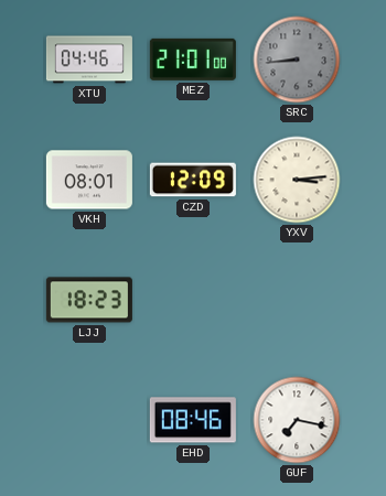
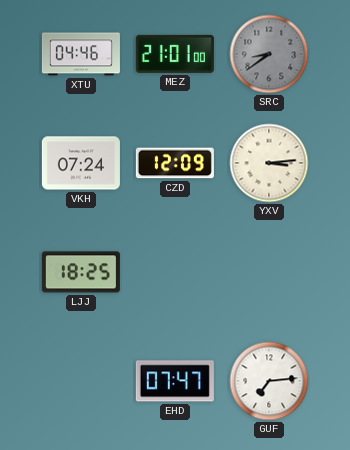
SRC: 8:44 -> 8:39
VKH: 08:01 -> 07:24
LJJ: 18:23 -> 18:25
EHD: 08:46 -> 07:47
GUF: 7:17 -> 7:14
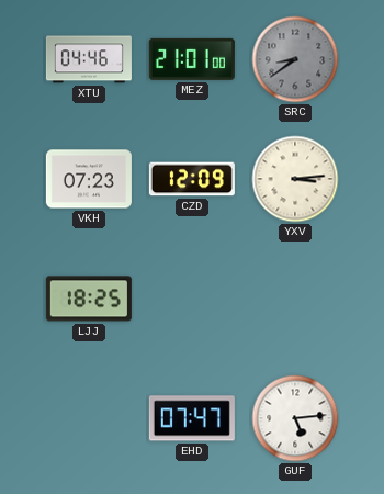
VKH: 07:24 -> 07:23
GUF: 7:14 -> 5:14
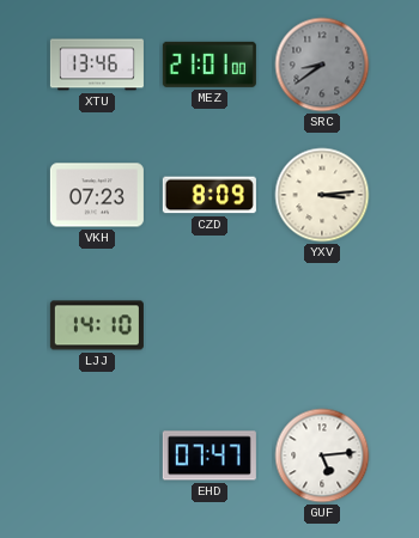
XTU: 04:46 -> 13:46
CZD: 12:09 -> 8:09
LJJ: 18:25 -> 14:10
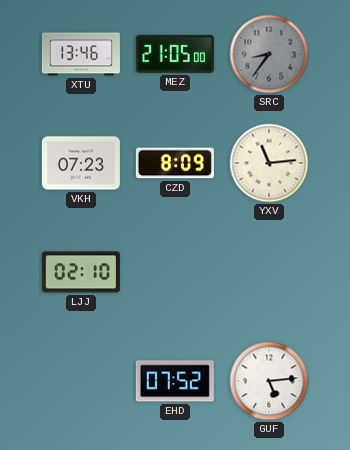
MEZ: 21:01 -> 21:05
SRC: 8:39 -> 8:36
YXV: 3:14 -> 11:14
LJJ: 14:10 -> 02:10
EHD: 07:47 -> 07:52
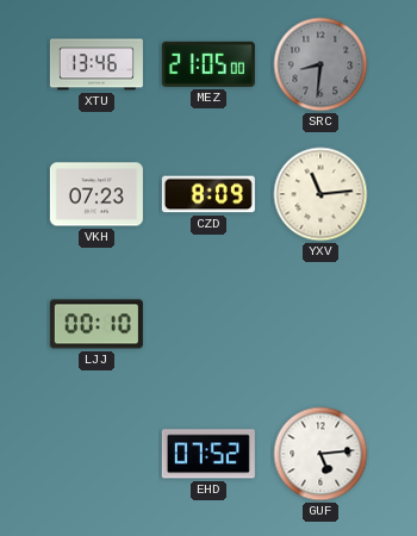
SRC: 8:36 -> 8:31
LJJ: 02:10 -> 00:10
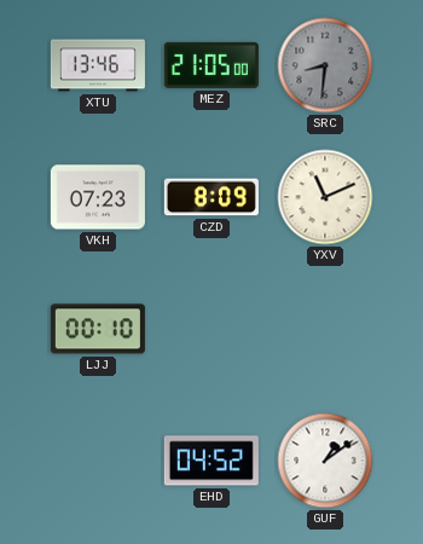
YXV: 11:14 -> 11:11
EHD: 07:52 -> 04:52
GUF: 5:14 -> 1:09
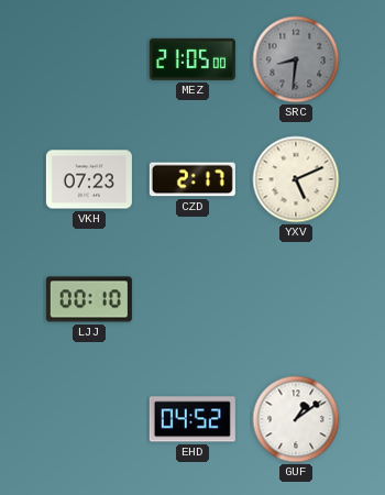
XTU: 13:46 -> none
CZD: 8:09 -> 2:17
YXV: 11:11 -> 5:11
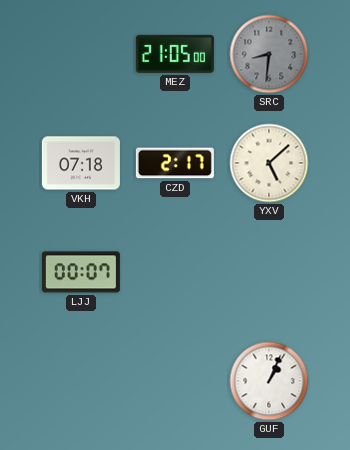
VKH: 07:23 -> 07:18
YXV: 5:11 -> 5:08
LJJ: 00:10 -> 00:07
EHD: 04:52 -> none
GUF: 1:09 -> 1:04
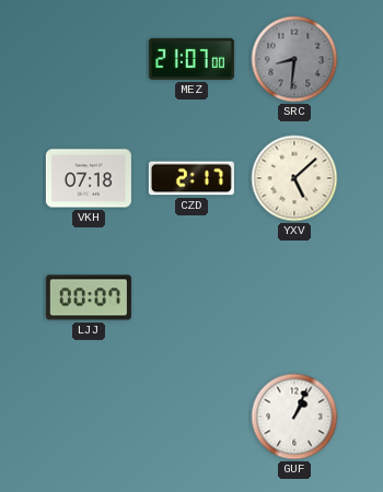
MEZ: 21:05 -> 21:07
